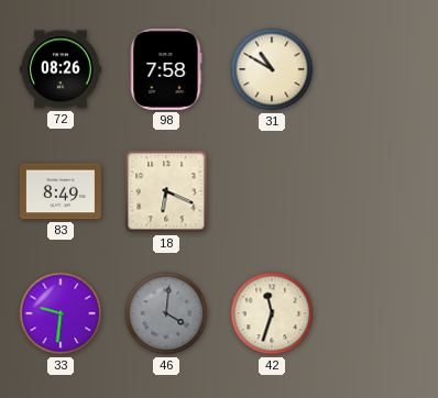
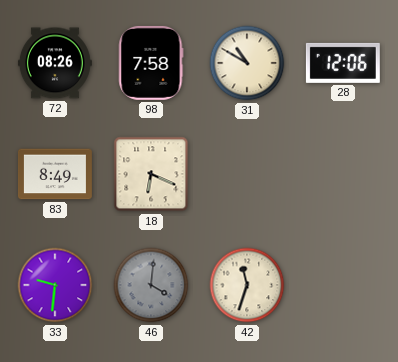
28: none -> 12:06
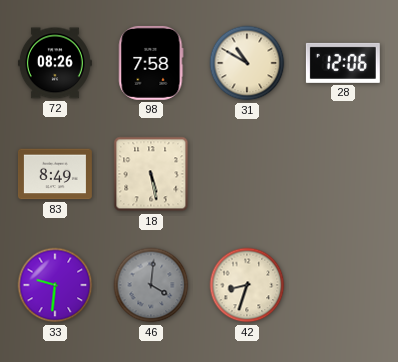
18: 6:19 -> 5:28
42: 11:33 -> 8:33
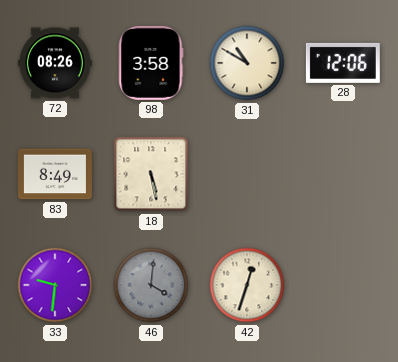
98: 7:58 -> 3:58
42: 8:33 -> 12:33
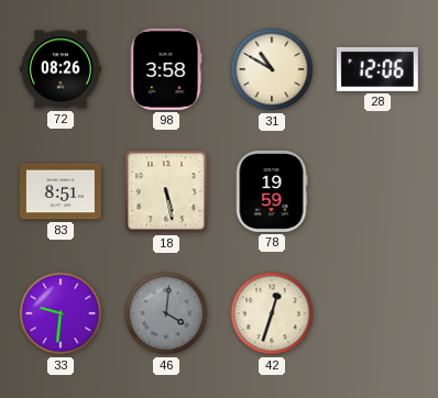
83: 8:49 -> 8:51
78: none -> 19:59
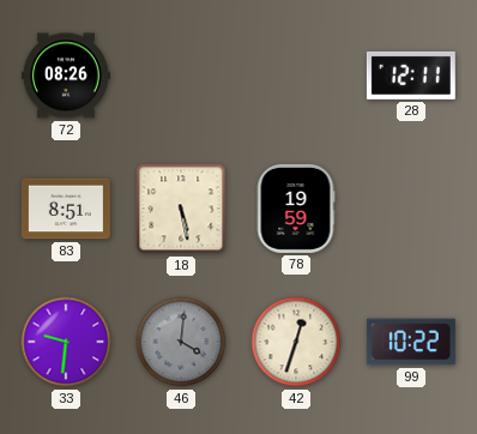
98: 3:58 -> none
31: 10:50 -> none
28: 12:06 -> 12:11
99: none -> 10:22
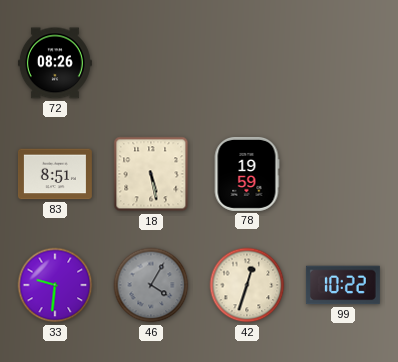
28: 12:11 -> none
46: 4:01 -> 4:05
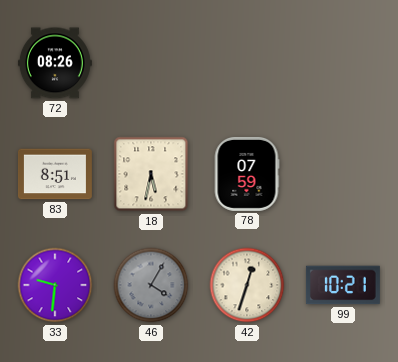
18: 5:28 -> 5:32
78: 19:59 -> 07:59
99: 10:22 -> 10:21
